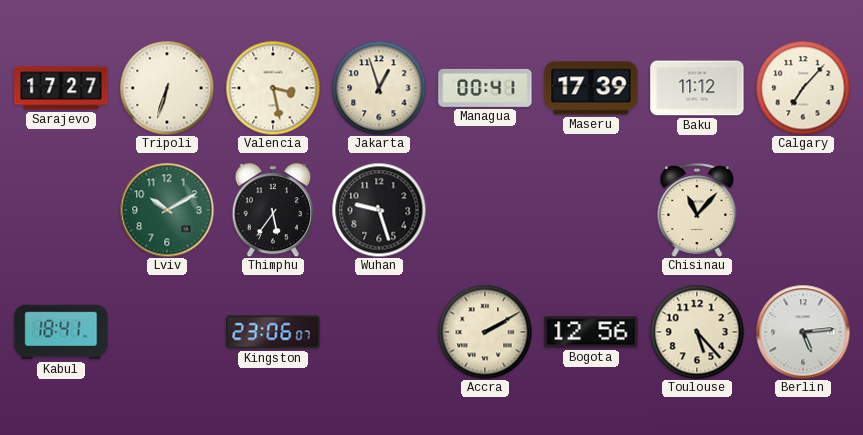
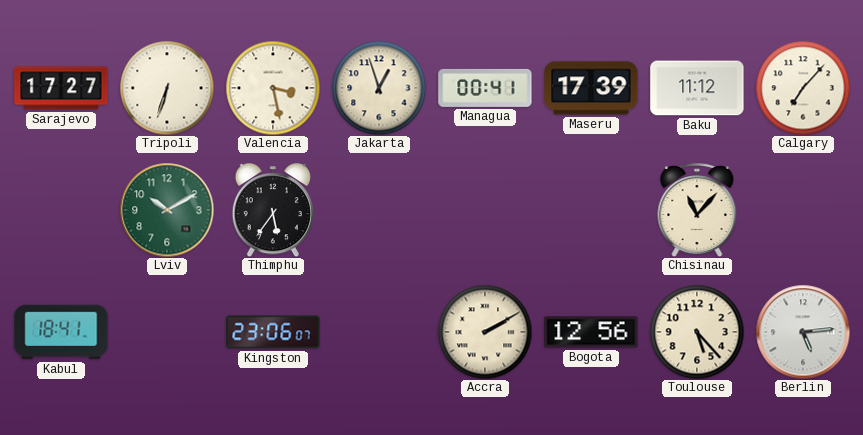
Wuhan: 9:27 -> none
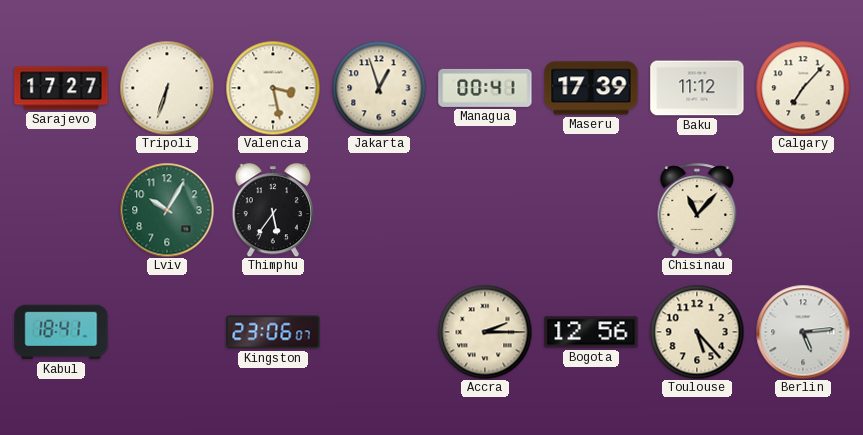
Lviv: 10:10 -> 10:05
Accra: 2:10 -> 2:15
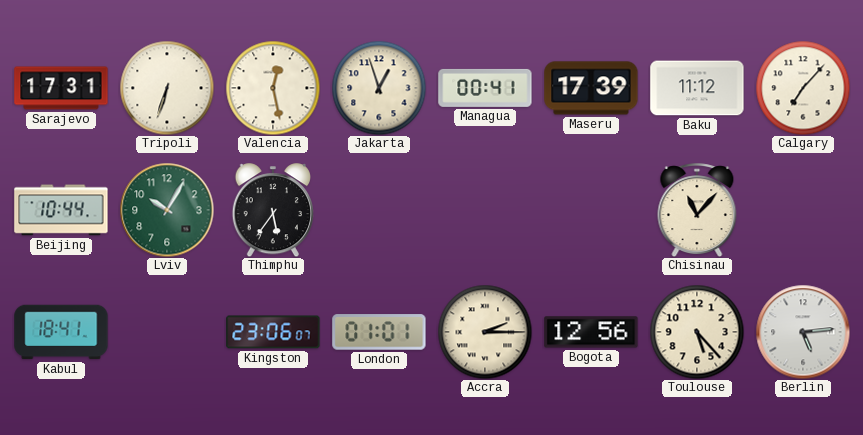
Sarajevo: 17:27 -> 17:31
Valencia: 3:28 -> 12:28
Beijing: none -> 10:44
London: none -> 01:01
